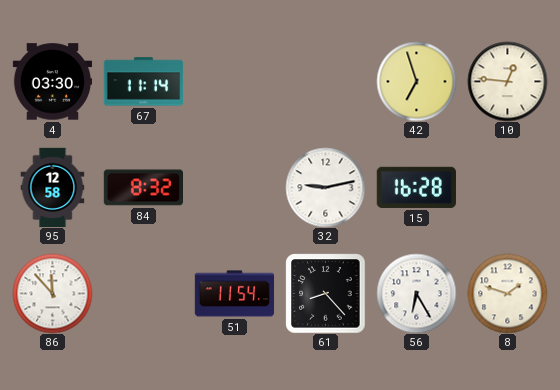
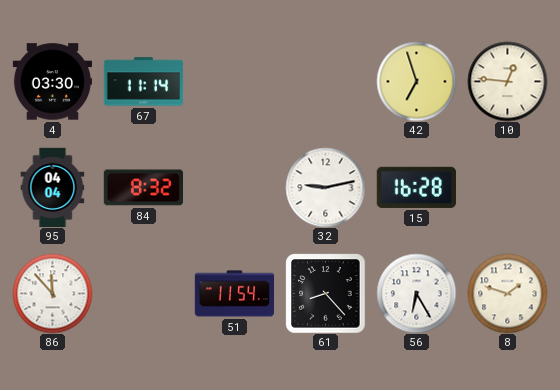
95: 12:58 -> 04:04
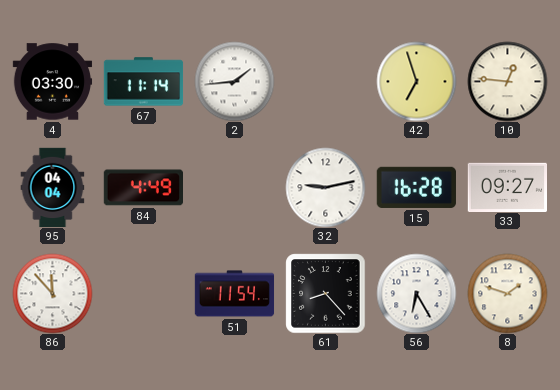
2: none -> 1:44
84: 8:32 -> 4:49
33: none -> 09:27
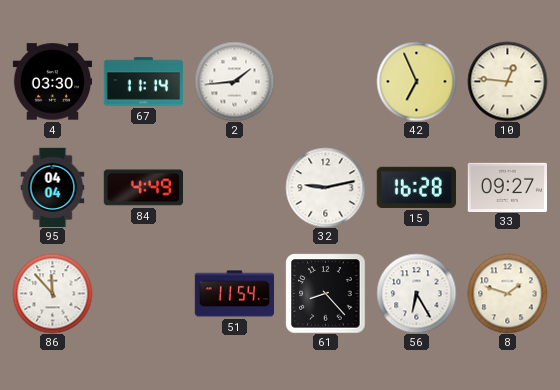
42: 6:57 -> 6:56
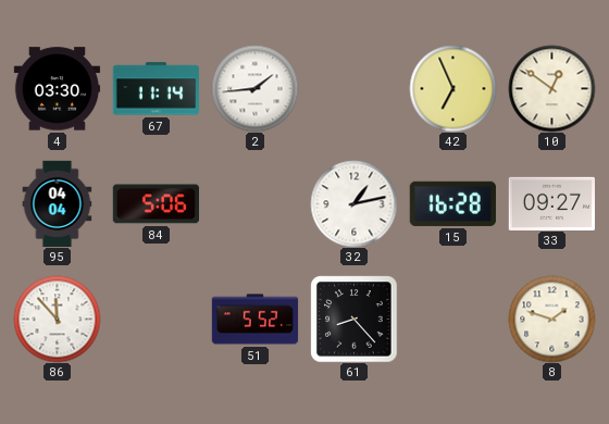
10: 12:46 -> 12:51
84: 4:49 -> 5:06
32: 9:13 -> 1:13
51: 11:54 -> 5:52
56: 6:25 -> none
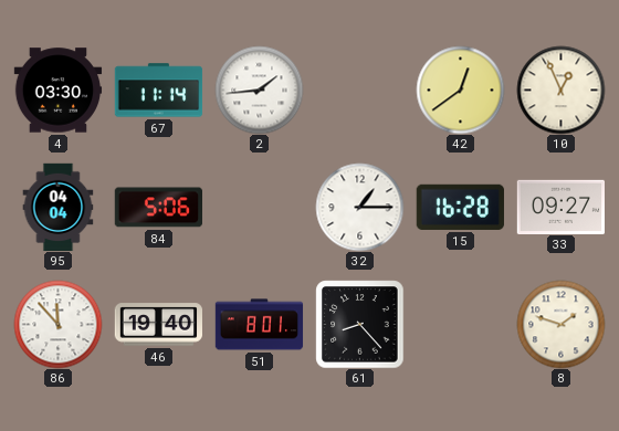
42: 6:56 -> 12:39
10: 12:51 -> 12:56
32: 1:13 -> 1:15
46: none -> 19:40
51: 5:52 -> 8:01
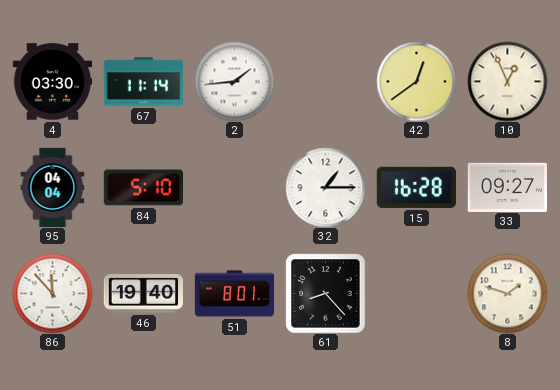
84: 5:06 -> 5:10
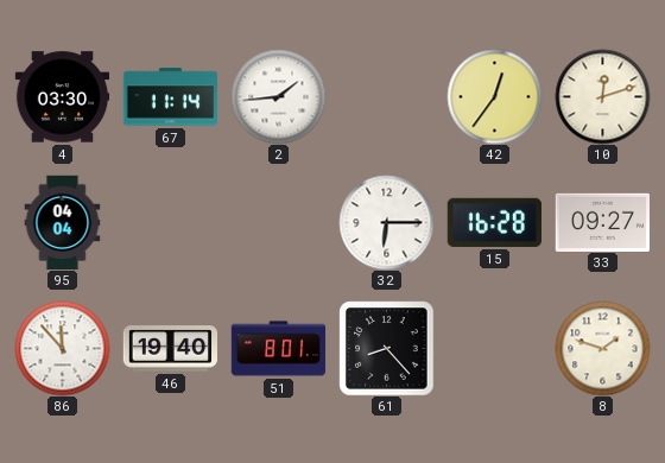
42: 12:39 -> 12:36
10: 12:56 -> 12:12
84: 5:10 -> none
32: 1:15 -> 6:15
